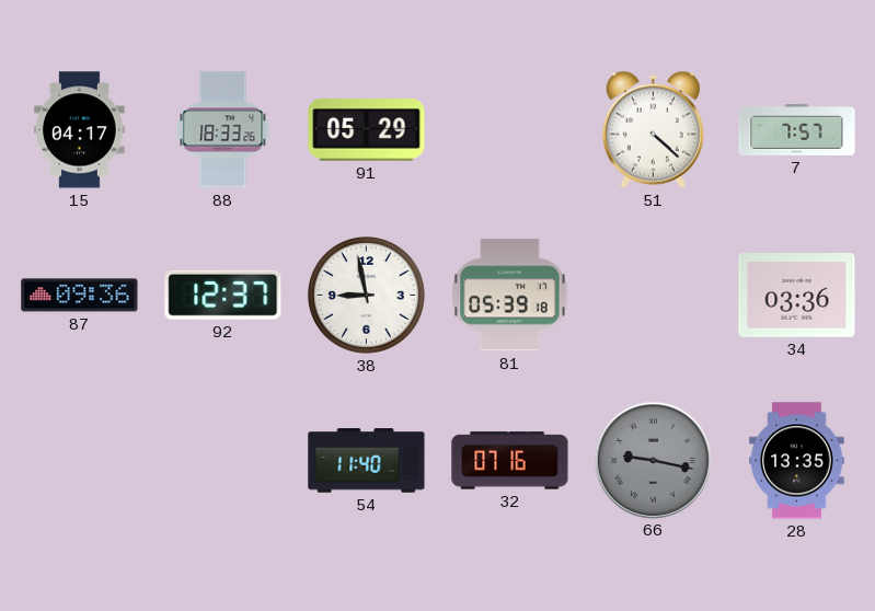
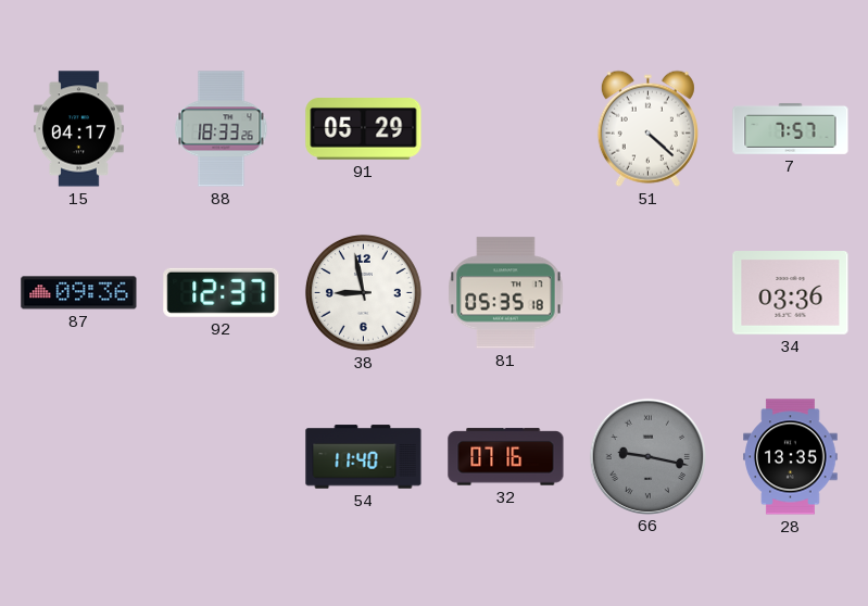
81: 05:39 -> 05:35
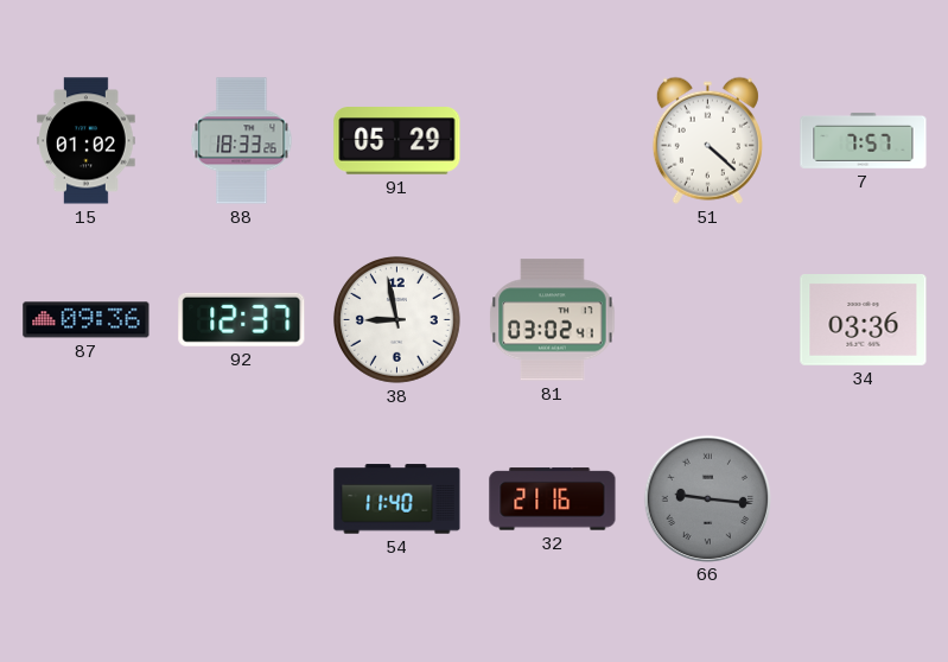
15: 04:17 -> 01:02
81: 05:35 -> 03:02
32: 07:16 -> 21:16
66: 9:17 -> 9:16
28: 13:35 -> none
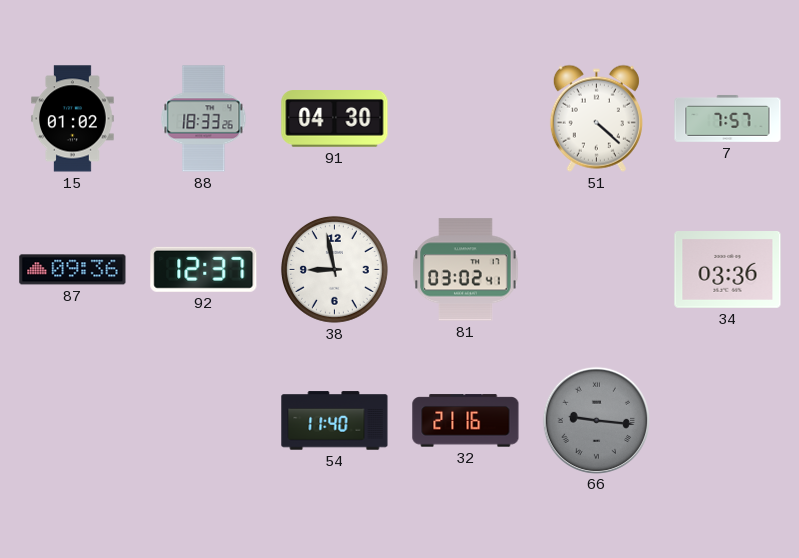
91: 05:29 -> 04:30
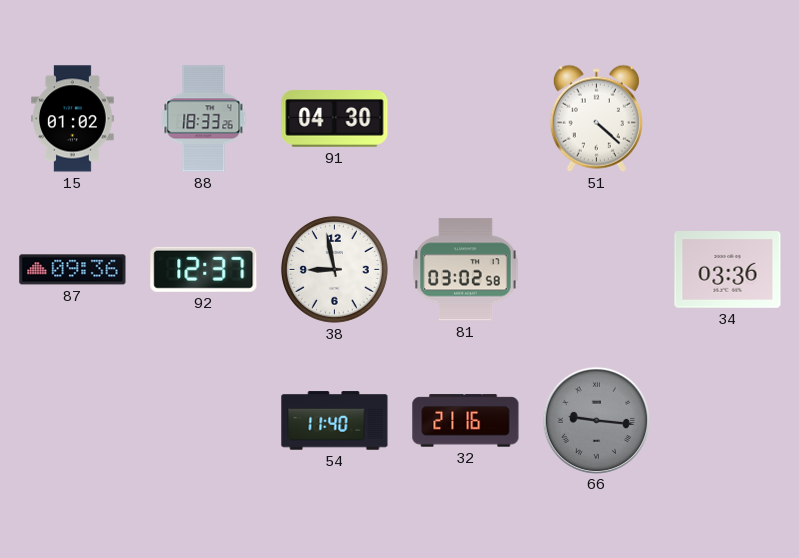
7: 7:57 -> none
81: 03:02:41 -> 03:02:58
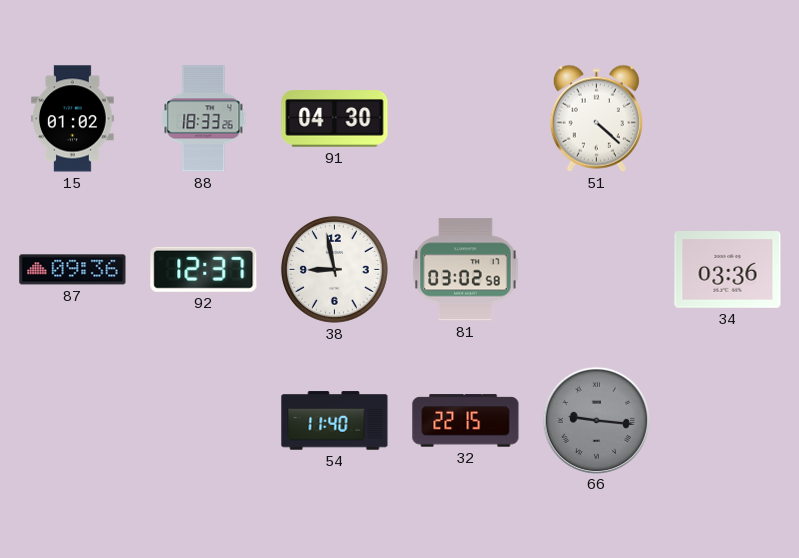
32: 21:16 -> 22:15
